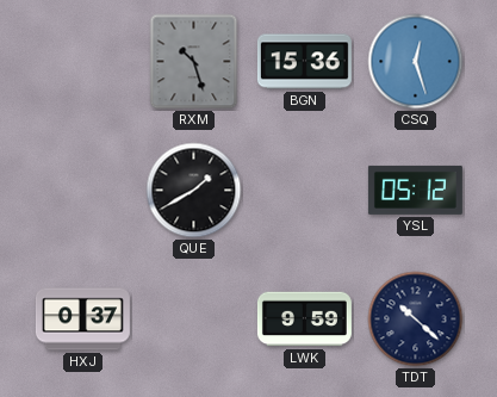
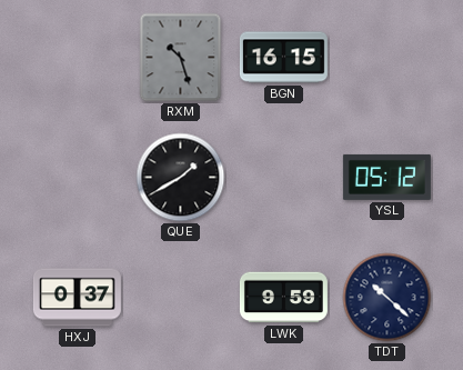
BGN: 15:36 -> 16:15
CSQ: 12:27 -> none
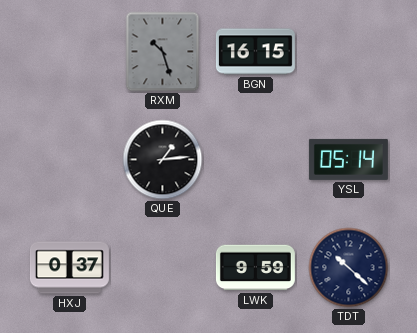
QUE: 1:40 -> 1:14
YSL: 05:12 -> 05:14
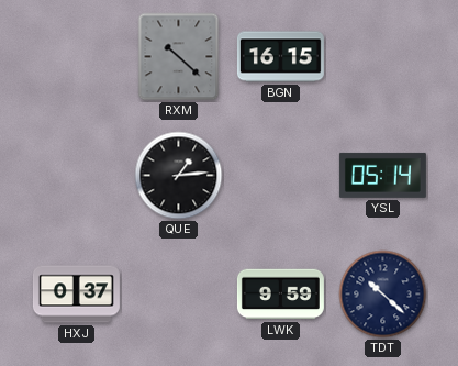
RXM: 10:27 -> 10:22
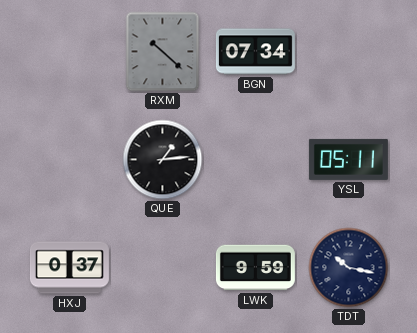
BGN: 16:15 -> 07:34
YSL: 05:14 -> 05:11
TDT: 10:22 -> 10:17
